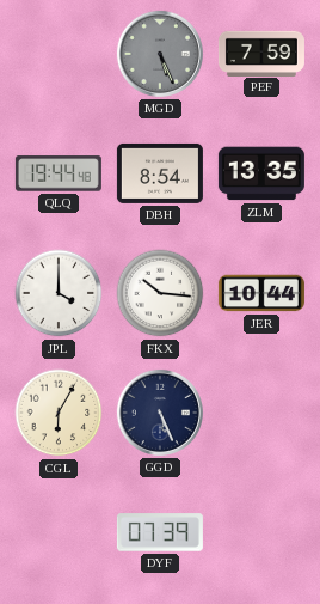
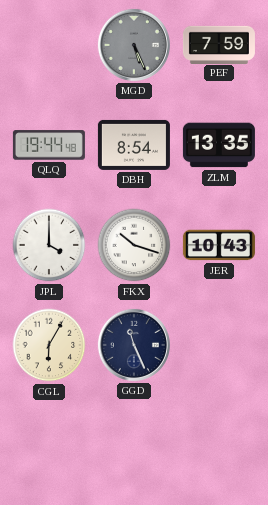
FKX: 10:16 -> 10:18
JER: 10:44 -> 10:43
GGD: 5:26 -> 11:26
DYF: 07:39 -> none
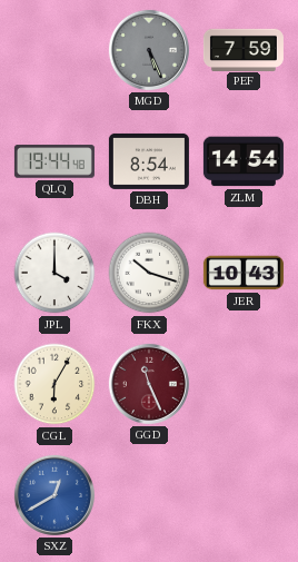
ZLM: 13:35 -> 14:54
GGD dial: navy -> burgundy
SXZ: none -> 12:40
